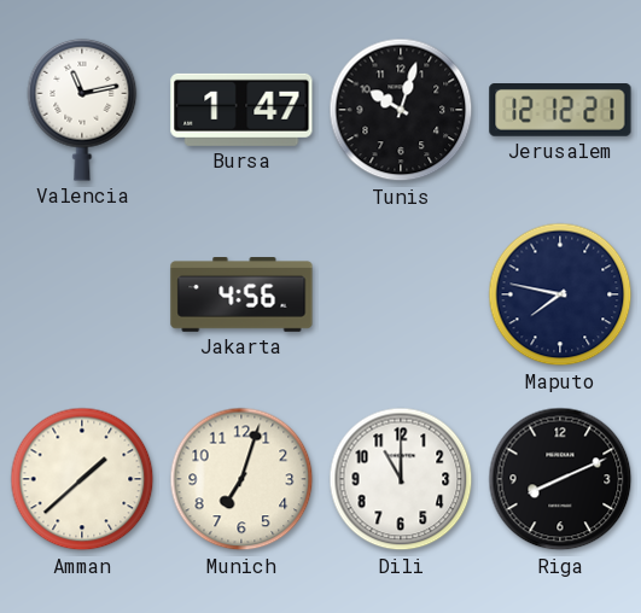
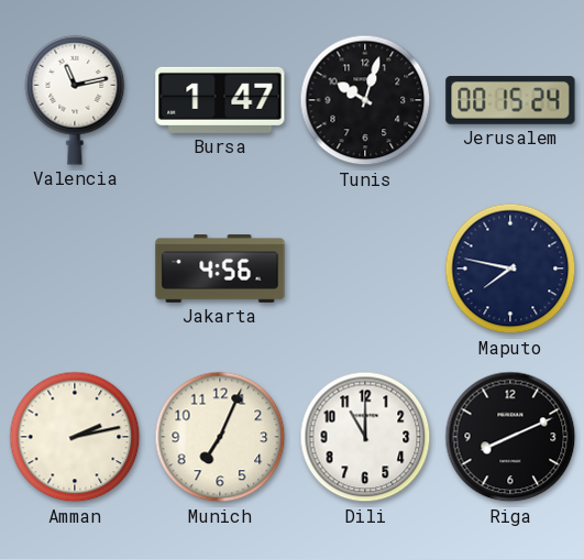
Jerusalem: 12:12 -> 00:15
Amman: 1:38 -> 2:13
Munich: 7:03 -> 7:04
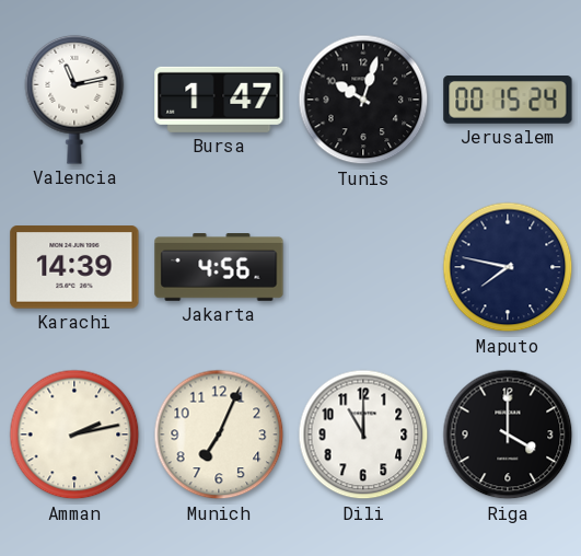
Karachi: none -> 14:39
Riga: 8:11 -> 4:00
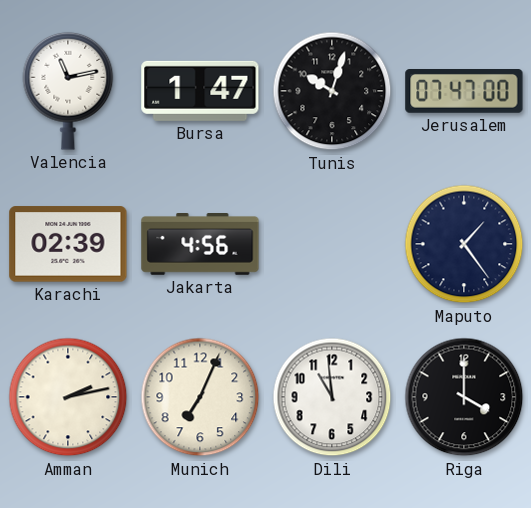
Jerusalem: 00:15 -> 07:47
Karachi: 14:39 -> 02:39
Maputo: 7:47 -> 1:24
Dili: 11:00 -> 10:59
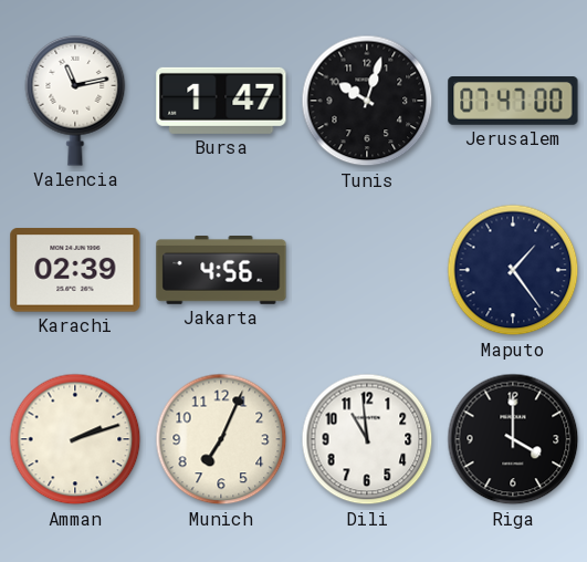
Amman: 2:13 -> 2:12
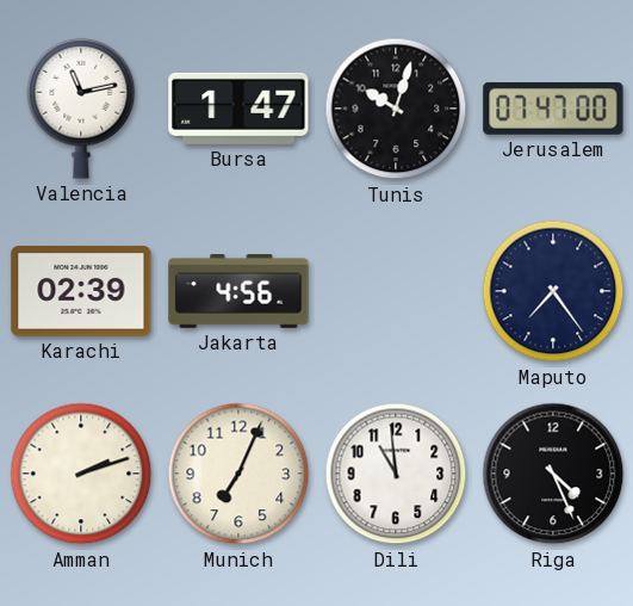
Maputo: 1:24 -> 7:24
Riga: 4:00 -> 4:26
